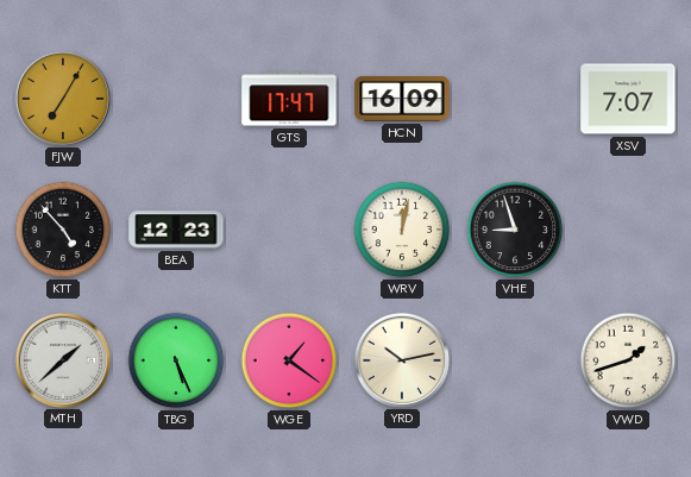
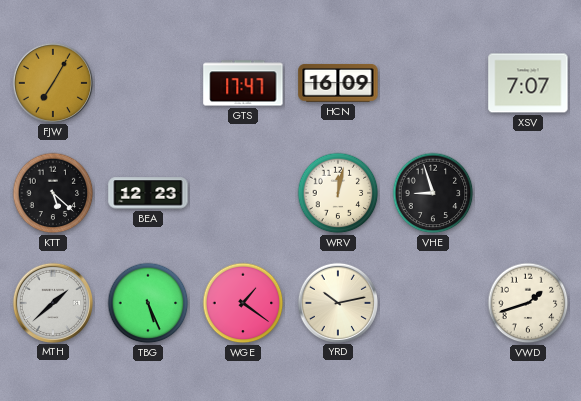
KTT: 4:53 -> 5:22
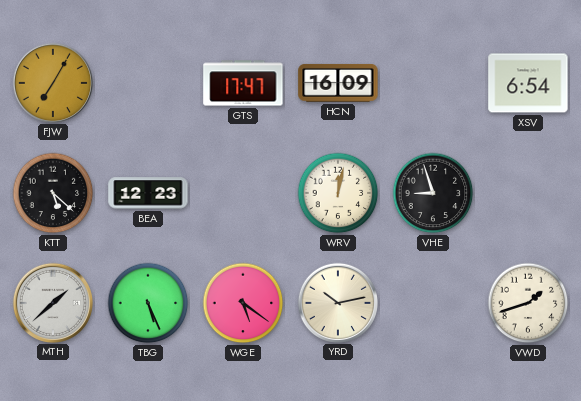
XSV: 7:07 -> 6:54
WGE: 1:21 -> 5:21
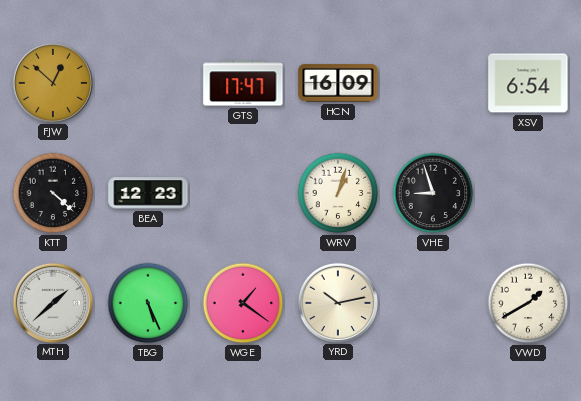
FJW: 7:05 -> 12:52
KTT: 5:22 -> 4:22
WRV: 12:02 -> 1:03
WGE: 5:21 -> 1:21
VWD: 1:42 -> 1:40
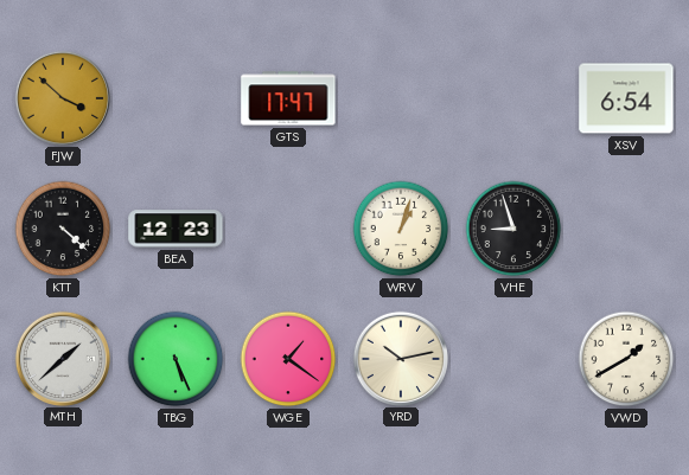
FJW: 12:52 -> 3:52
HCN: 16:09 -> none
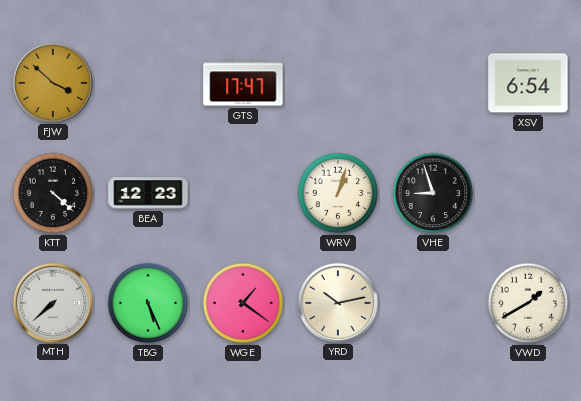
MTH: 1:38 -> 7:38
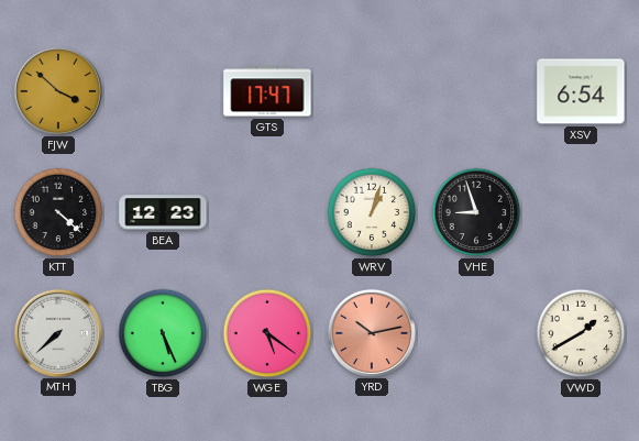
WGE: 1:21 -> 5:21
YRD dial: cream -> salmon
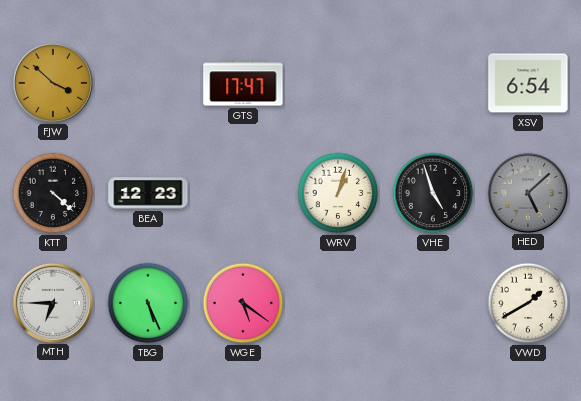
VHE: 8:57 -> 4:57
HED: none -> 5:08
MTH: 7:38 -> 6:45
YRD: 10:13 -> none
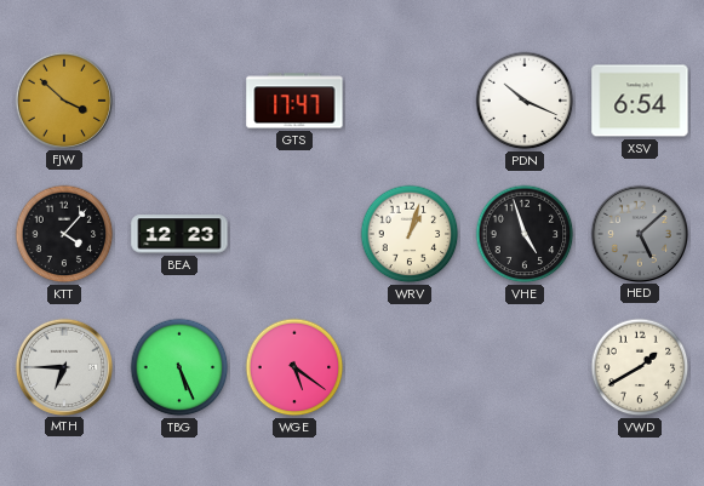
PDN: none -> 10:19
KTT: 4:22 -> 4:07
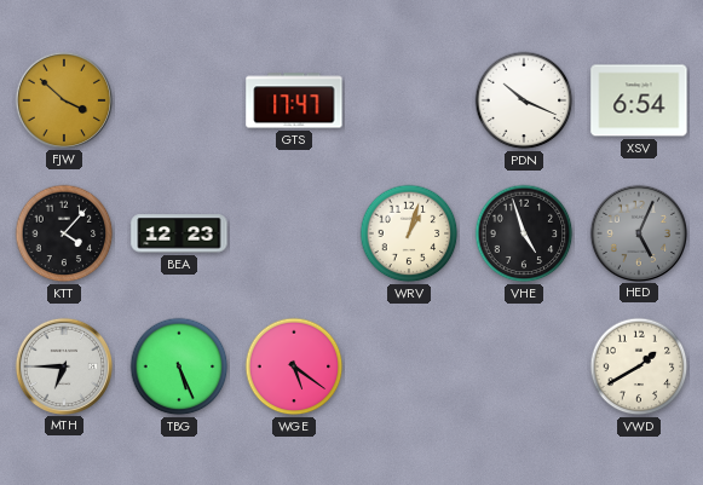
HED: 5:08 -> 5:04
